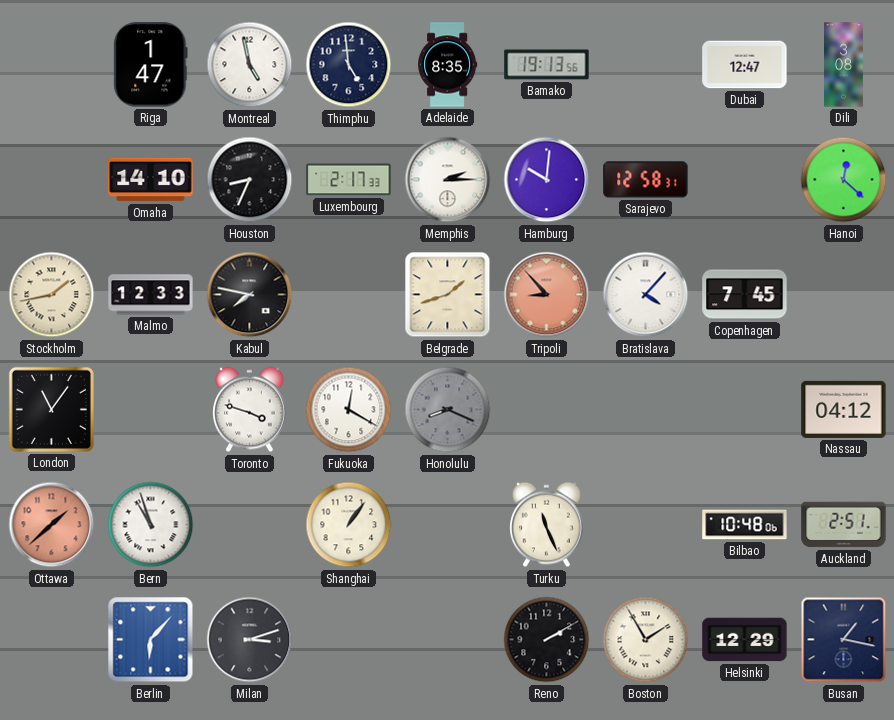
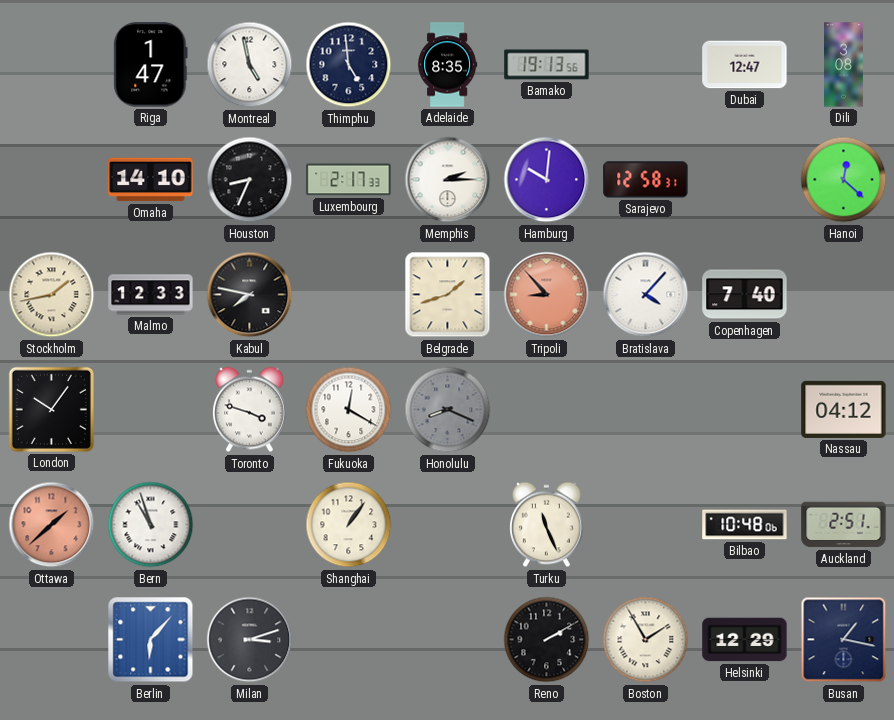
Copenhagen: 7:45 -> 7:40
London: 11:06 -> 10:06
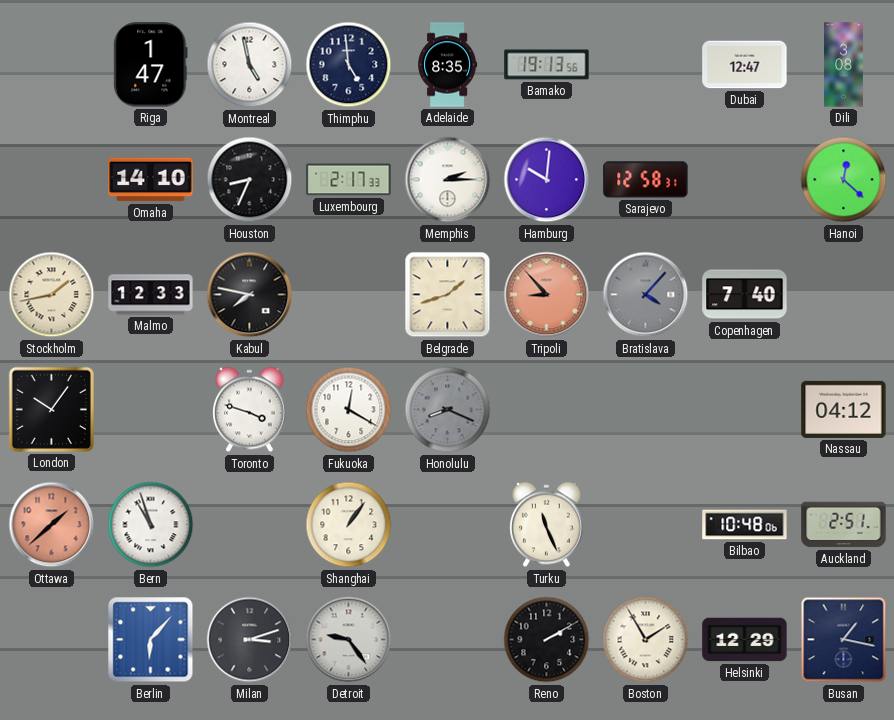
Bratislava dial: white -> grey
Detroit: none -> 9:24
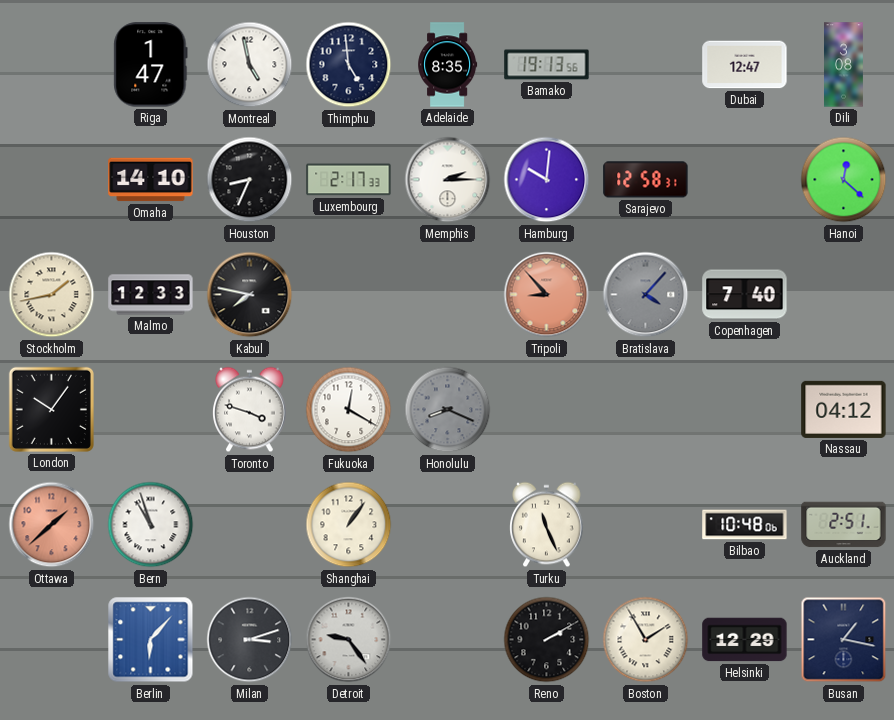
Belgrade: 1:42 -> none
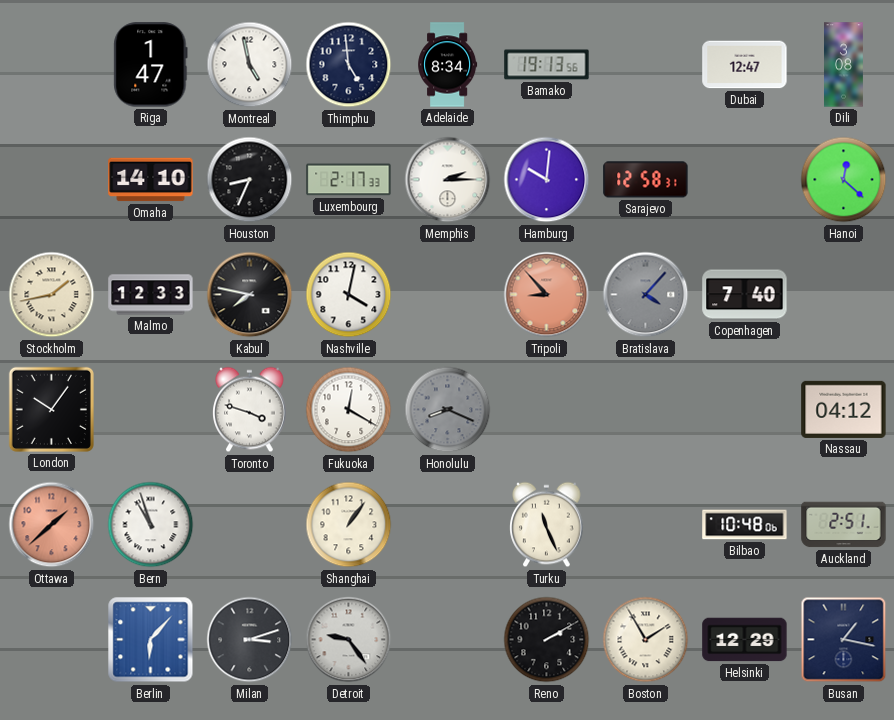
Adelaide: 8:35 -> 8:34
Nashville: none -> 4:02
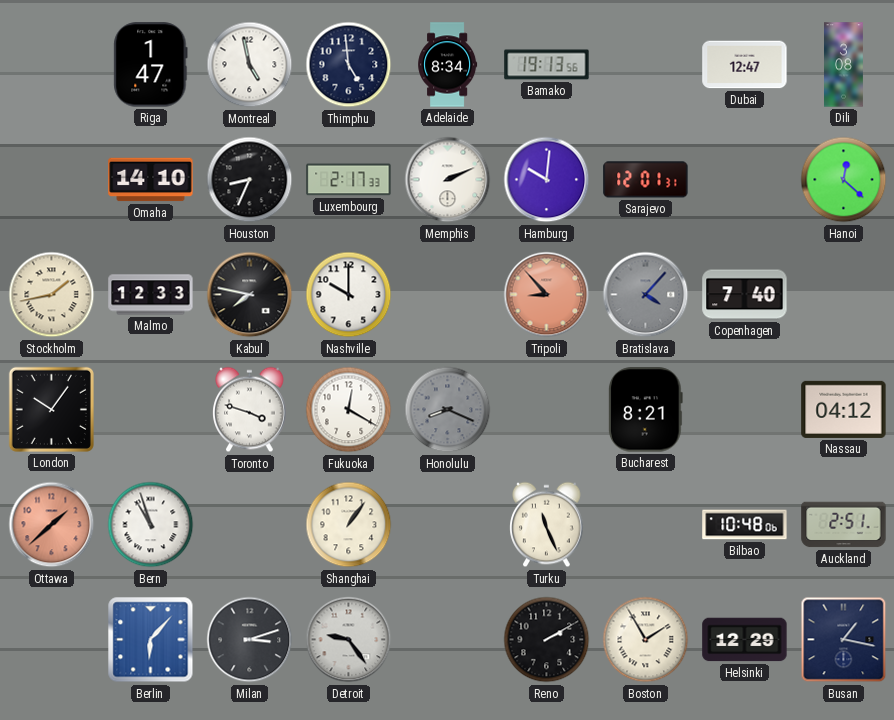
Memphis: 2:15 -> 2:11
Sarajevo: 12:58 -> 12:01
Nashville: 4:02 -> 10:00
Bucharest: none -> 8:21
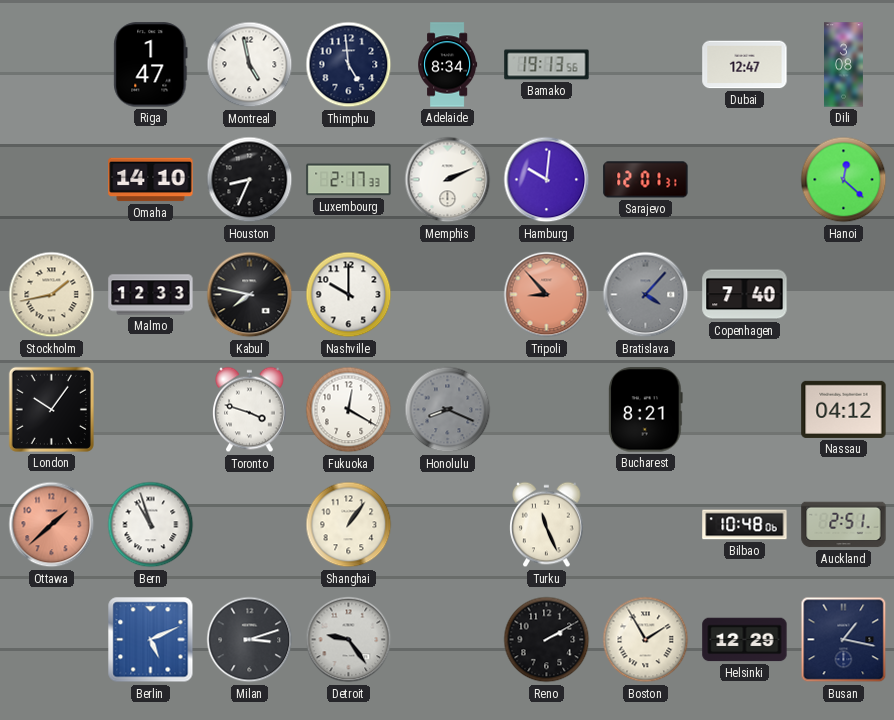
Berlin: 6:07 -> 5:11
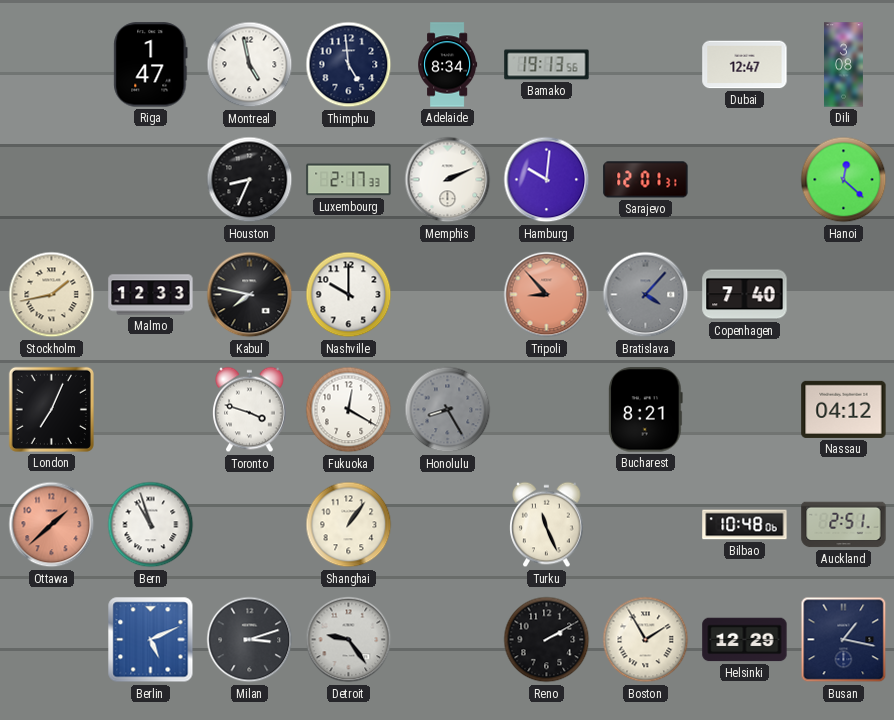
Omaha: 14:10 -> none
London: 10:06 -> 7:04
Honolulu: 8:19 -> 8:25
